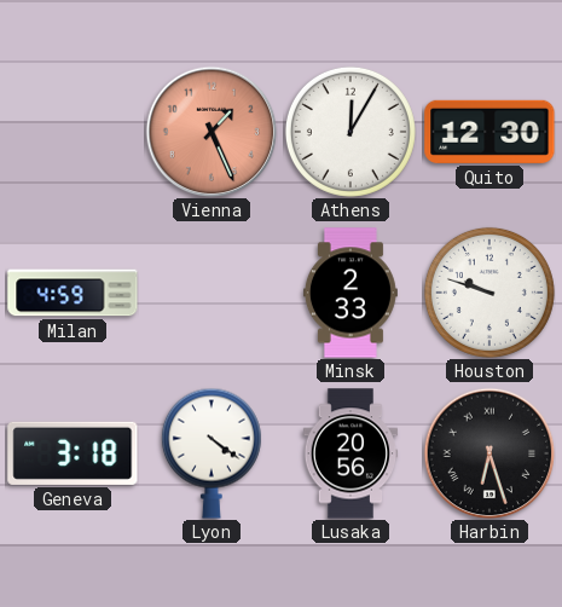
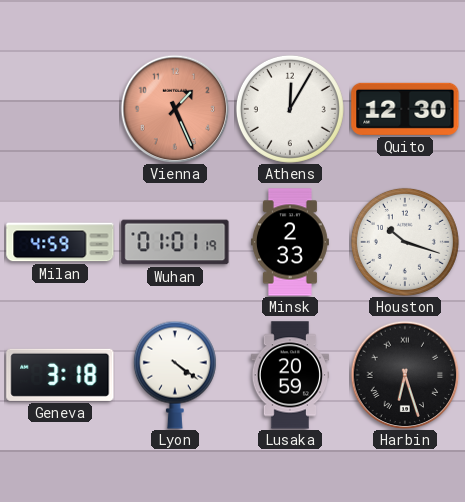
Wuhan: none -> 01:01
Houston: 9:48 -> 10:18
Lusaka: 20:56 -> 20:59
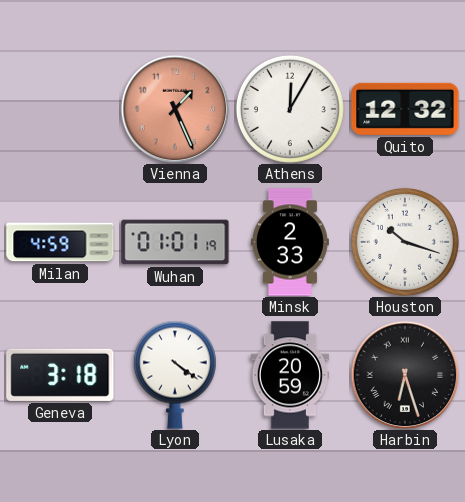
Quito: 12:30 -> 12:32
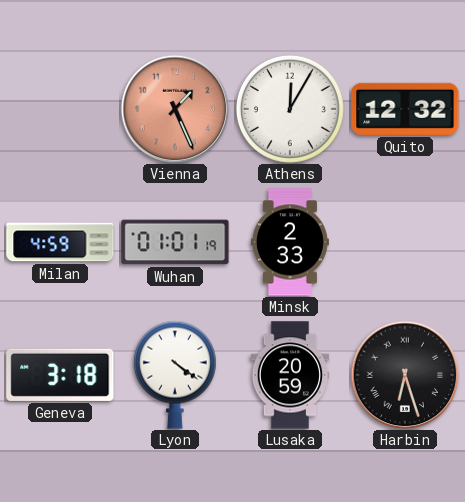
Houston: 10:18 -> none
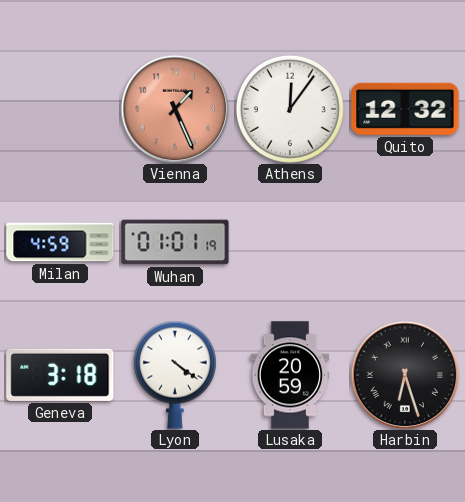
Athens: 12:05 -> 12:06
Minsk: 2:33 -> none
